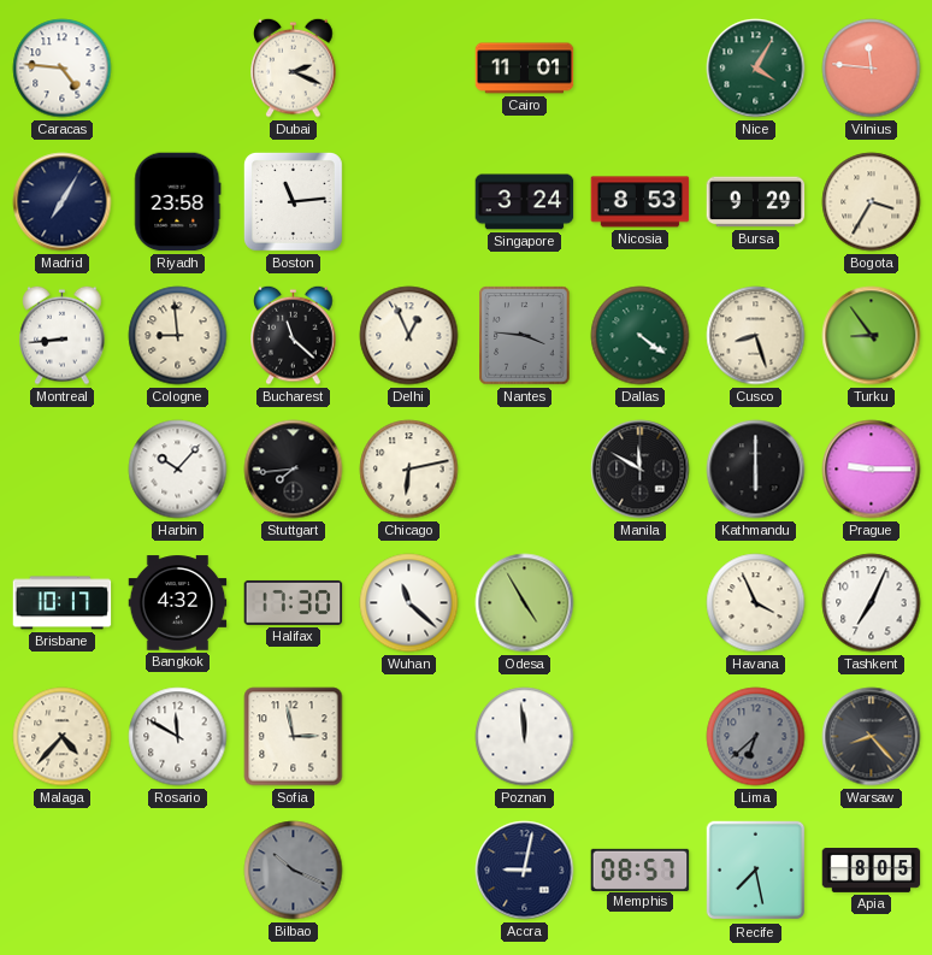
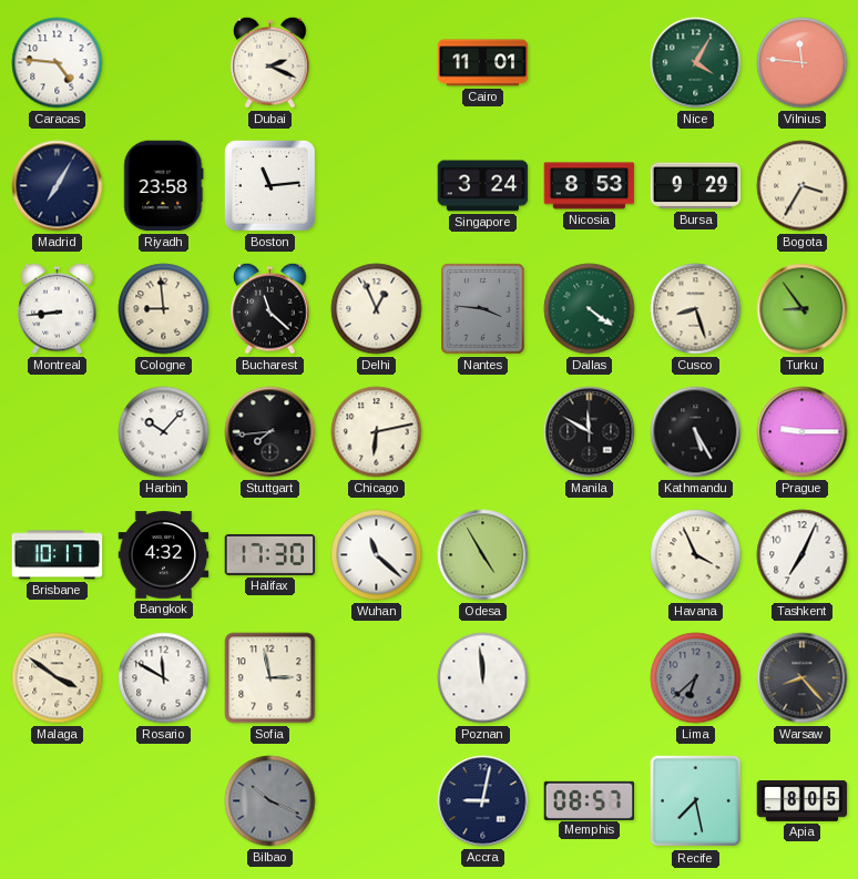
Kathmandu: 6:00 -> 5:25
Malaga: 4:37 -> 3:51
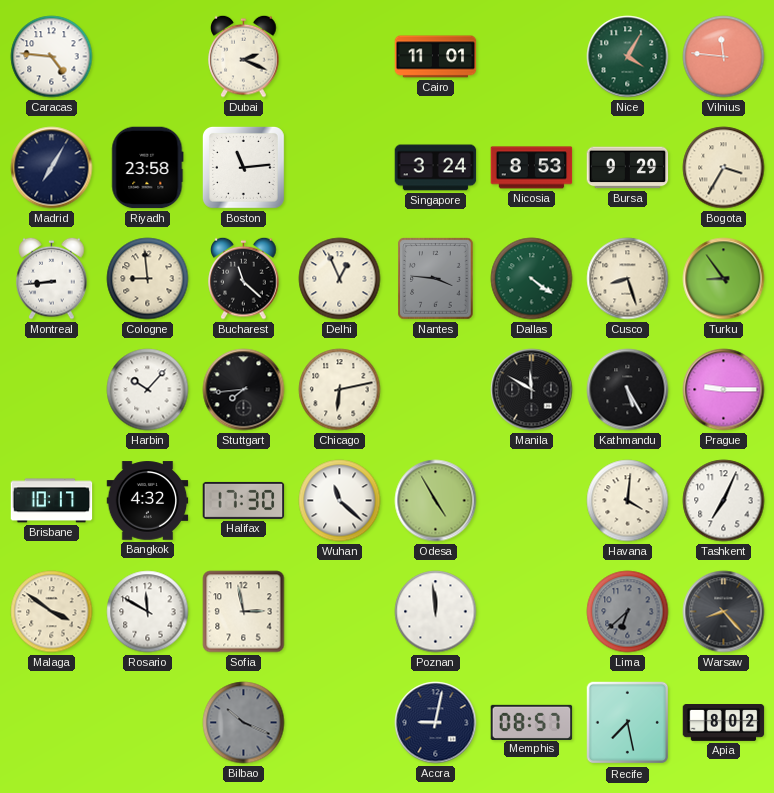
Havana: 3:56 -> 4:01
Apia: 8:05 -> 8:02
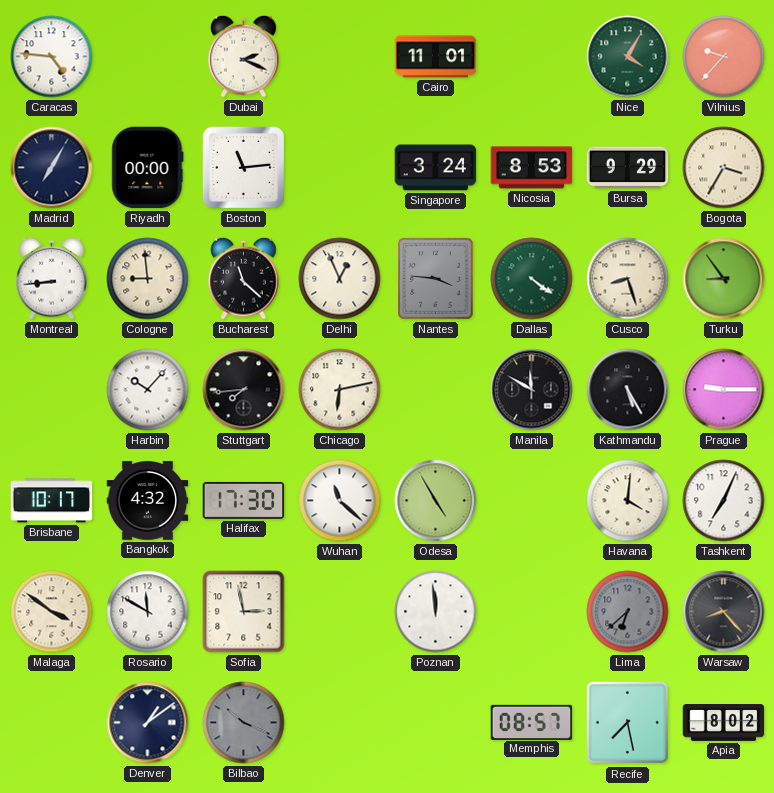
Vilnius: 11:46 -> 9:37
Riyadh: 23:58 -> 00:00
Denver: none -> 1:09
Accra: 9:02 -> none
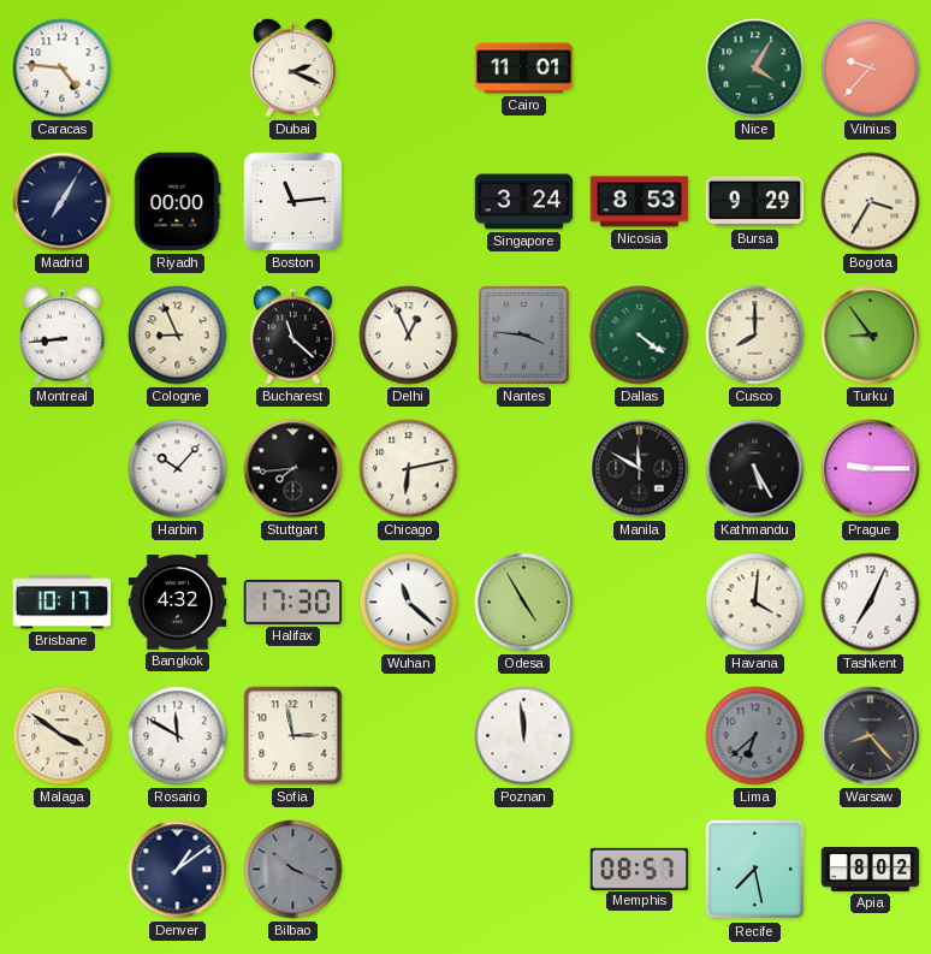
Cologne: 8:59 -> 8:56
Cusco: 8:27 -> 8:00
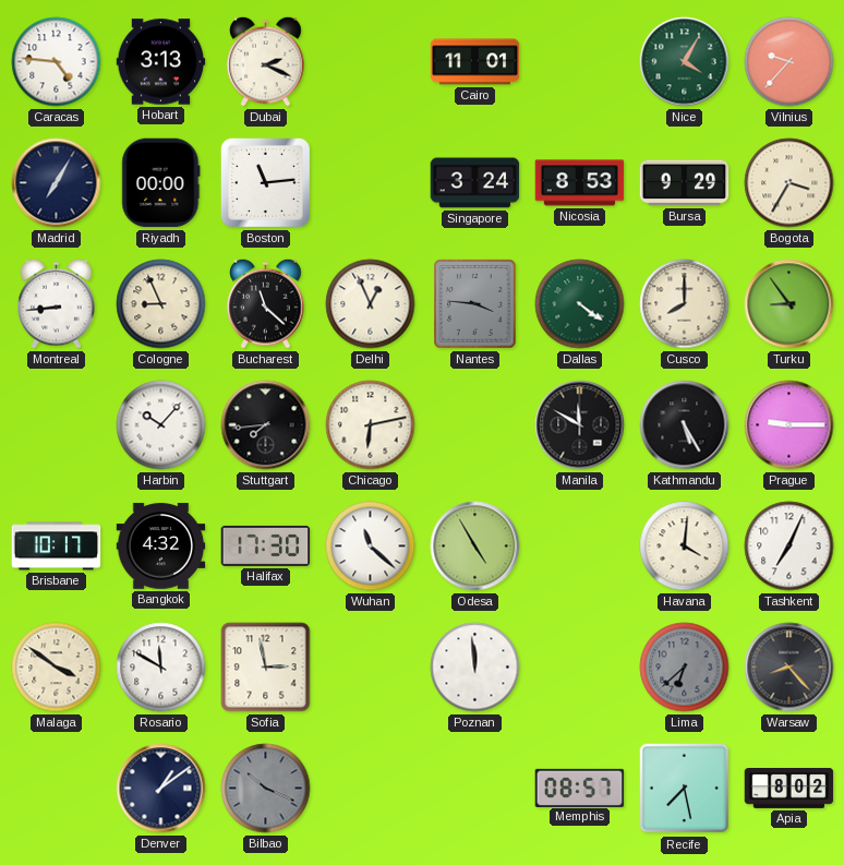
Hobart: none -> 3:13
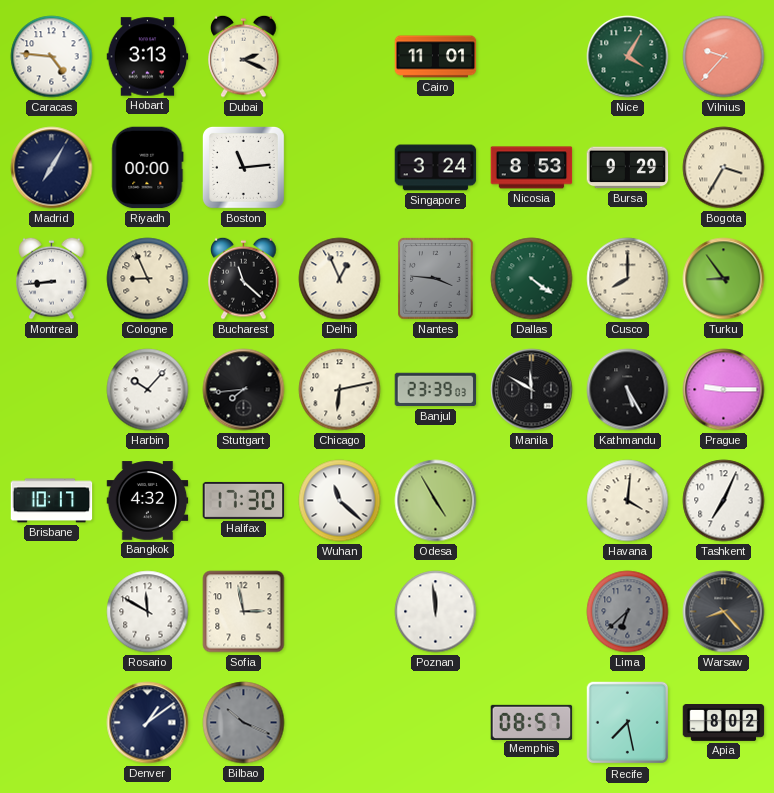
Banjul: none -> 23:39
Malaga: 3:51 -> none
